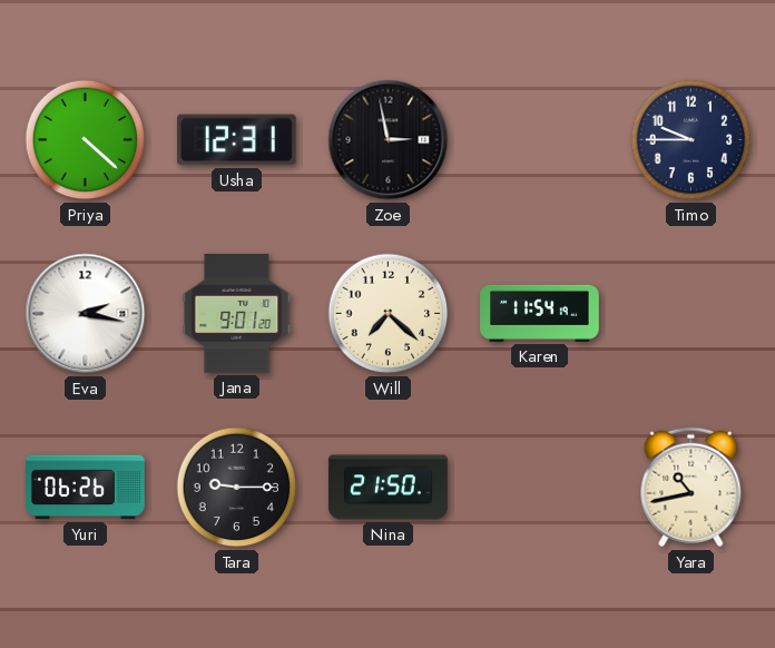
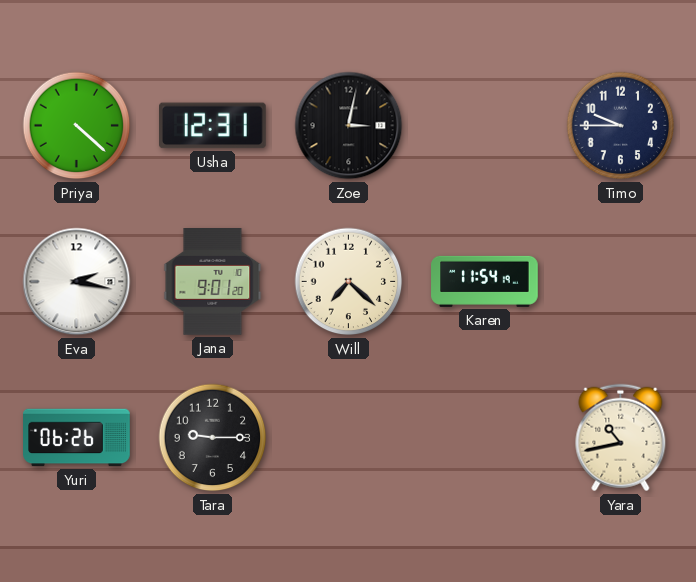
Zoe: 2:58 -> 3:02
Nina: 21:50 -> none
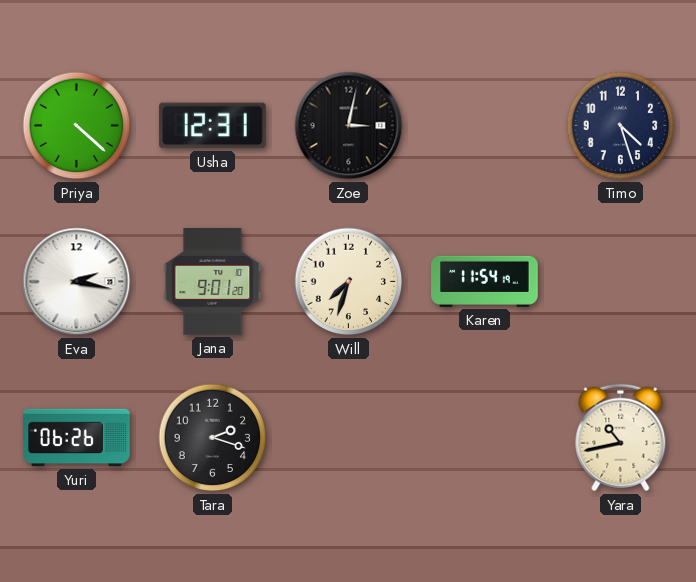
Timo: 9:45 -> 4:27
Will: 7:22 -> 7:33
Tara: 9:15 -> 2:18
